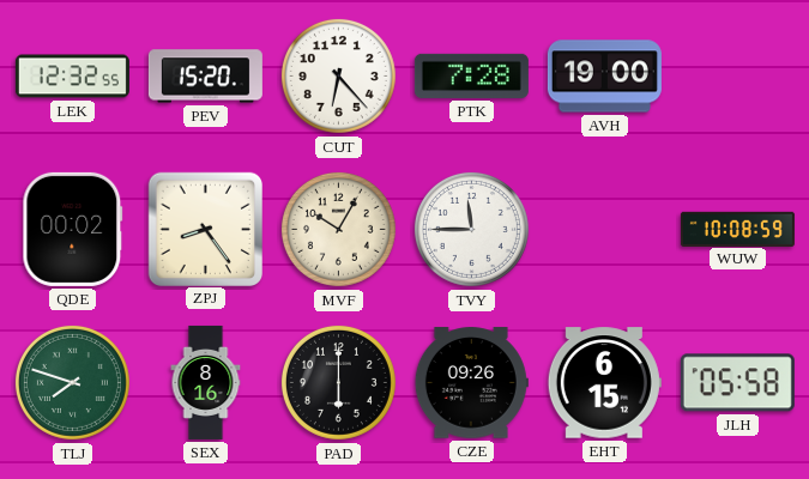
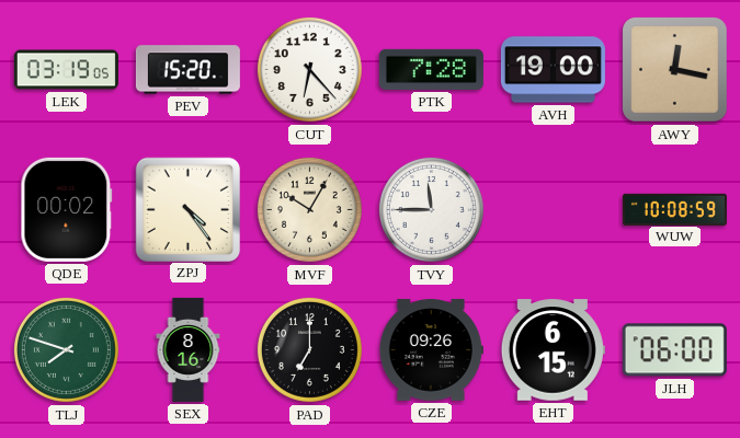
LEK: 12:32 -> 03:19
AWY: none -> 12:17
ZPJ: 8:24 -> 4:24
PAD: 6:00 -> 7:00
JLH: 05:58 -> 06:00
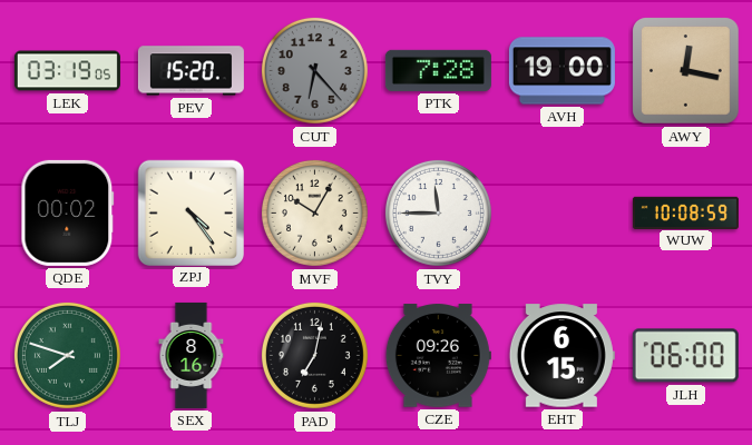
CUT dial: white -> grey
PAD: 7:00 -> 7:02
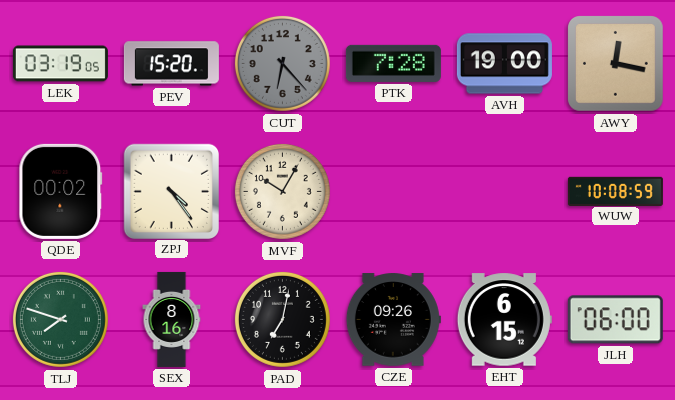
TVY: 11:45 -> none
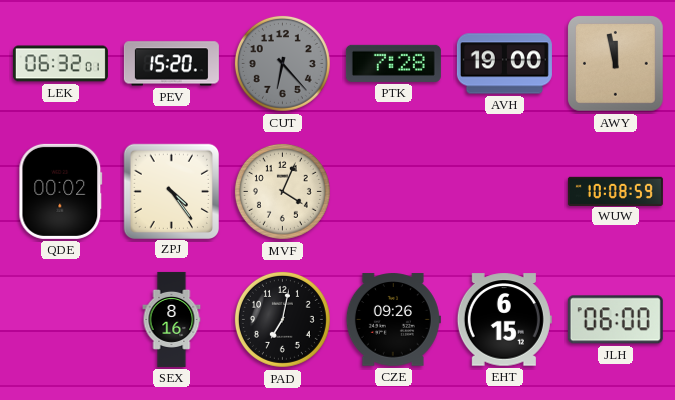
LEK: 03:19 -> 06:32
AWY: 12:17 -> 11:58
MVF: 10:05 -> 4:04
TLJ: 7:48 -> none
